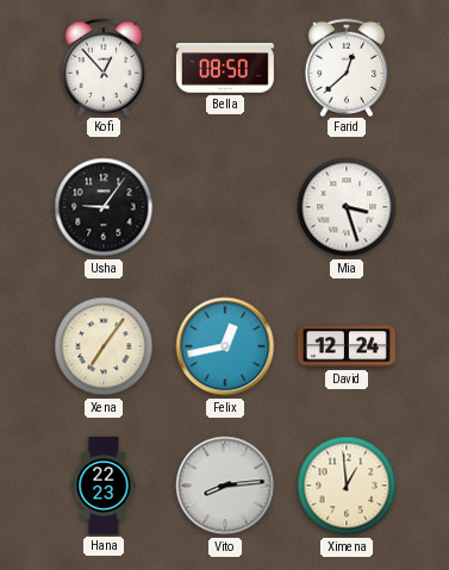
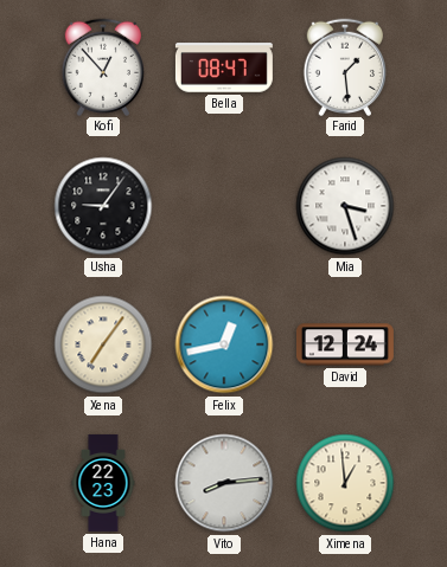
Bella: 08:50 -> 08:47
Farid: 12:38 -> 1:29
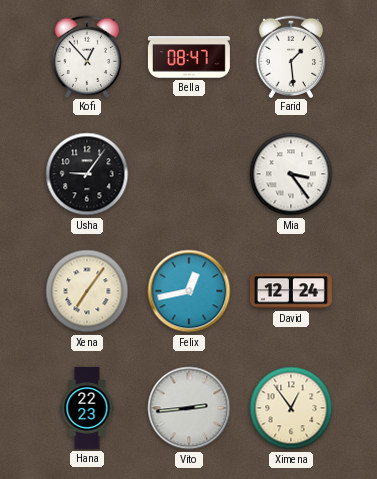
Mia: 3:27 -> 3:24
Vito: 8:14 -> 2:44
Ximena: 12:59 -> 12:54
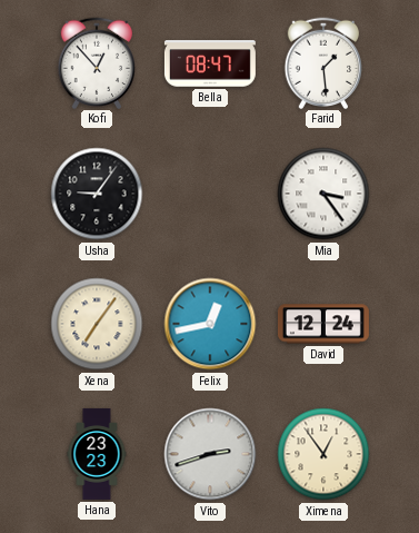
Hana: 22:23 -> 23:23
Vito: 2:44 -> 2:42
